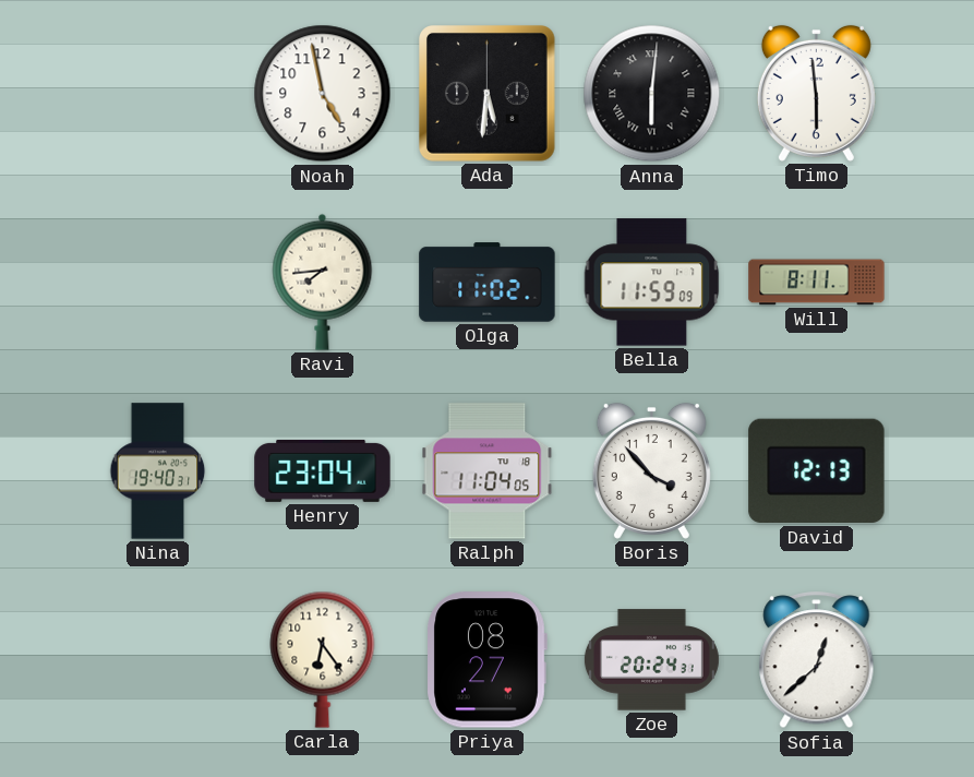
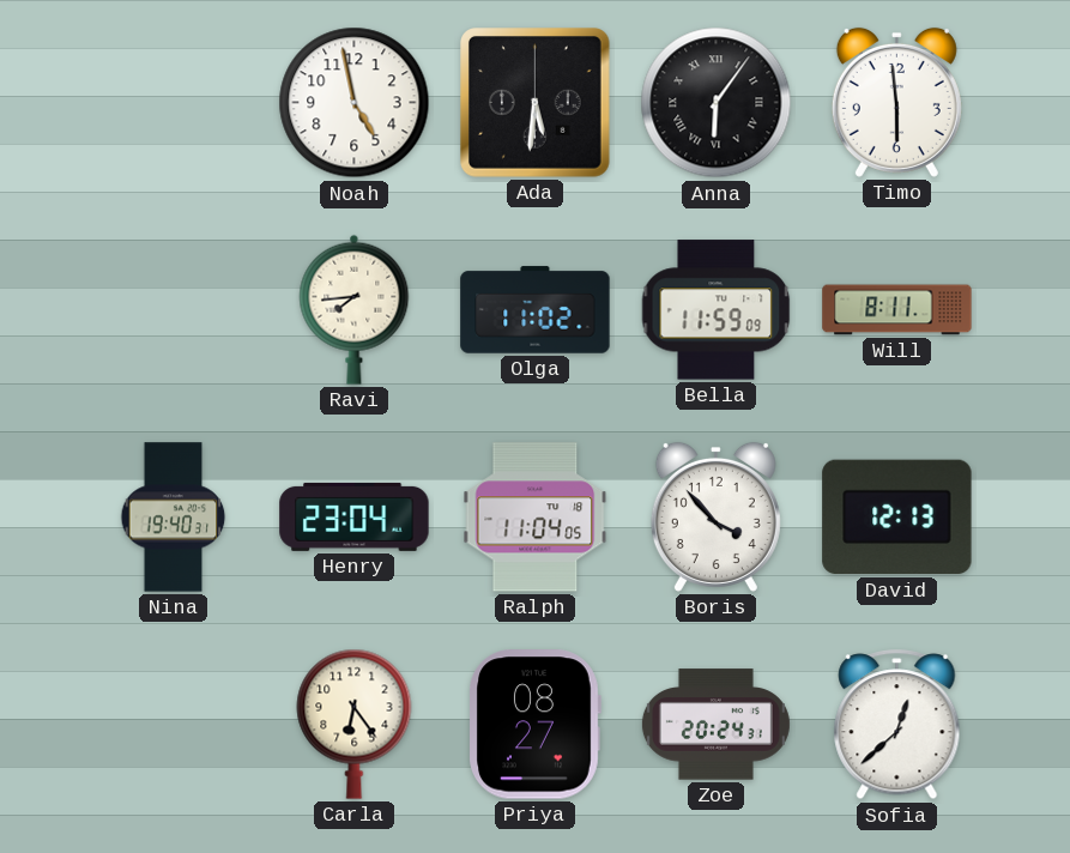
Anna: 6:01 -> 6:06
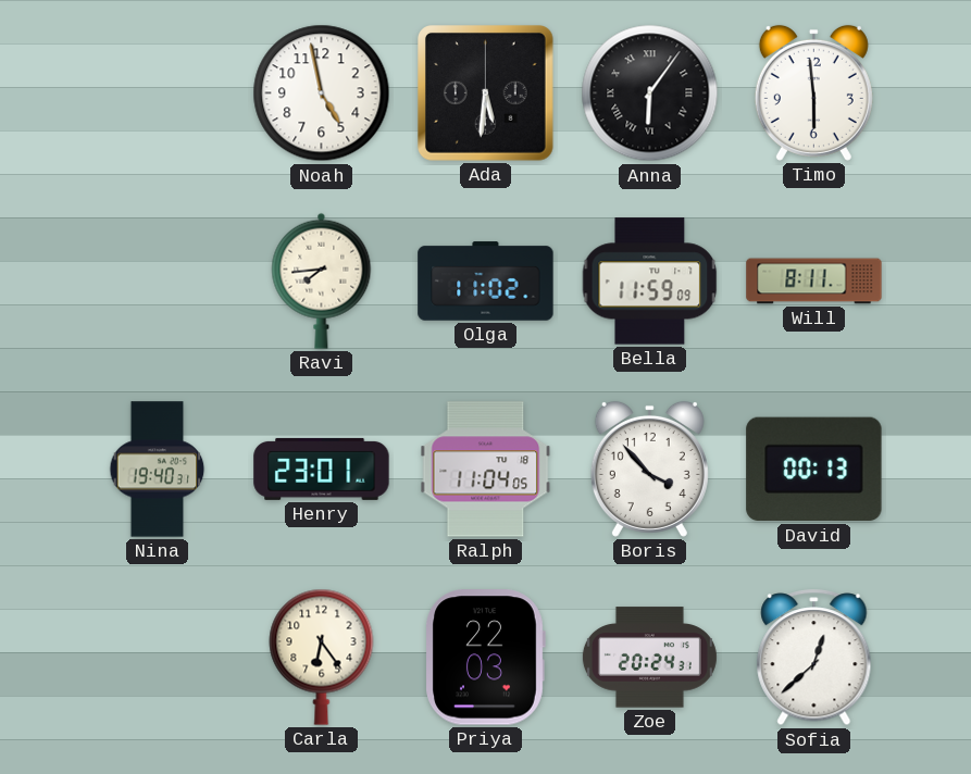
Henry: 23:04 -> 23:01
David: 12:13 -> 00:13
Priya: 08:27 -> 22:03
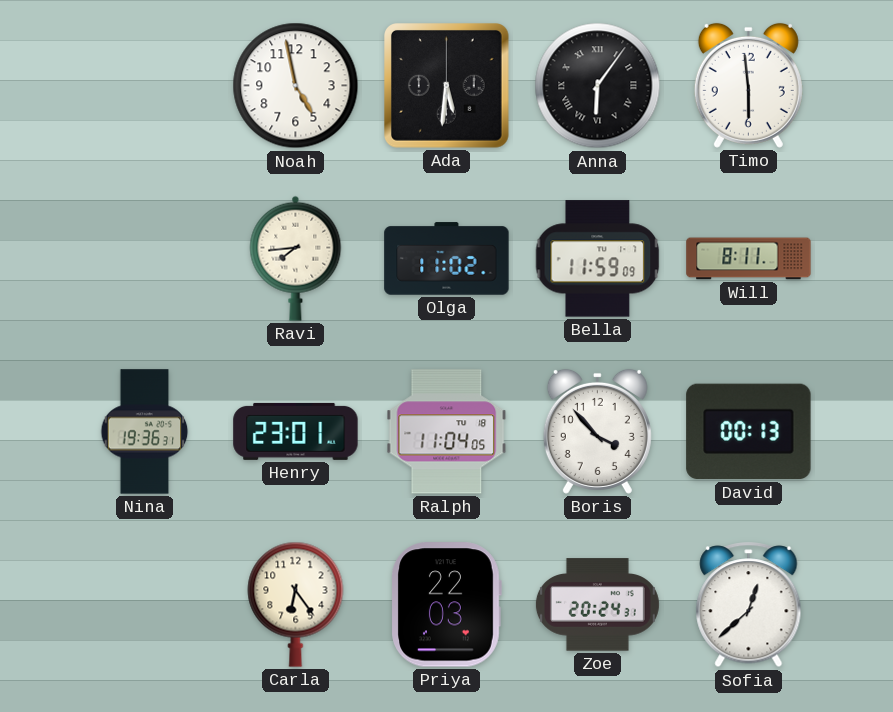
Nina: 19:40 -> 19:36
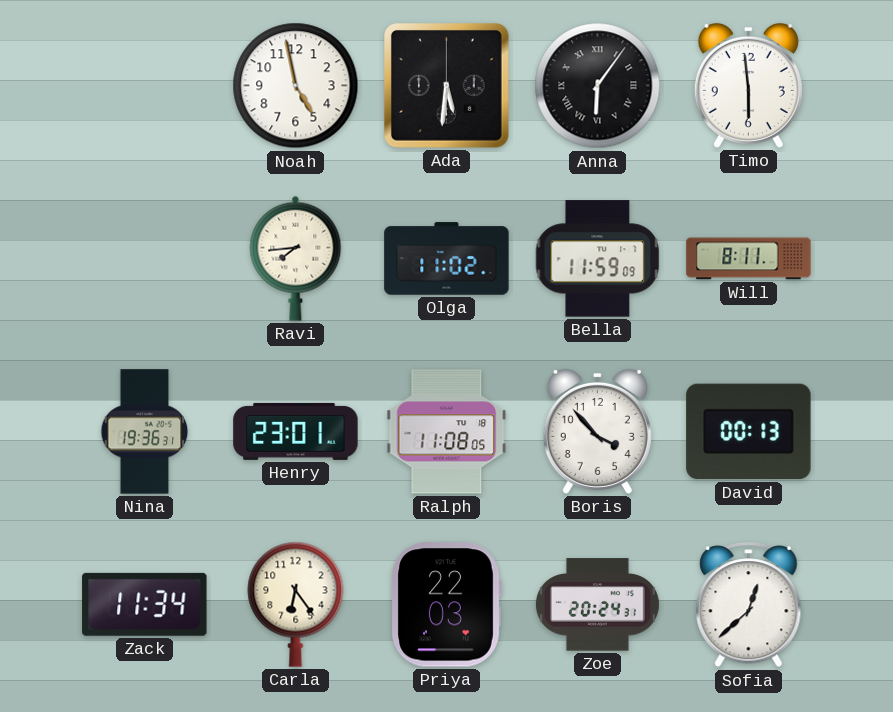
Ralph: 11:04 -> 11:08
Zack: none -> 11:34
